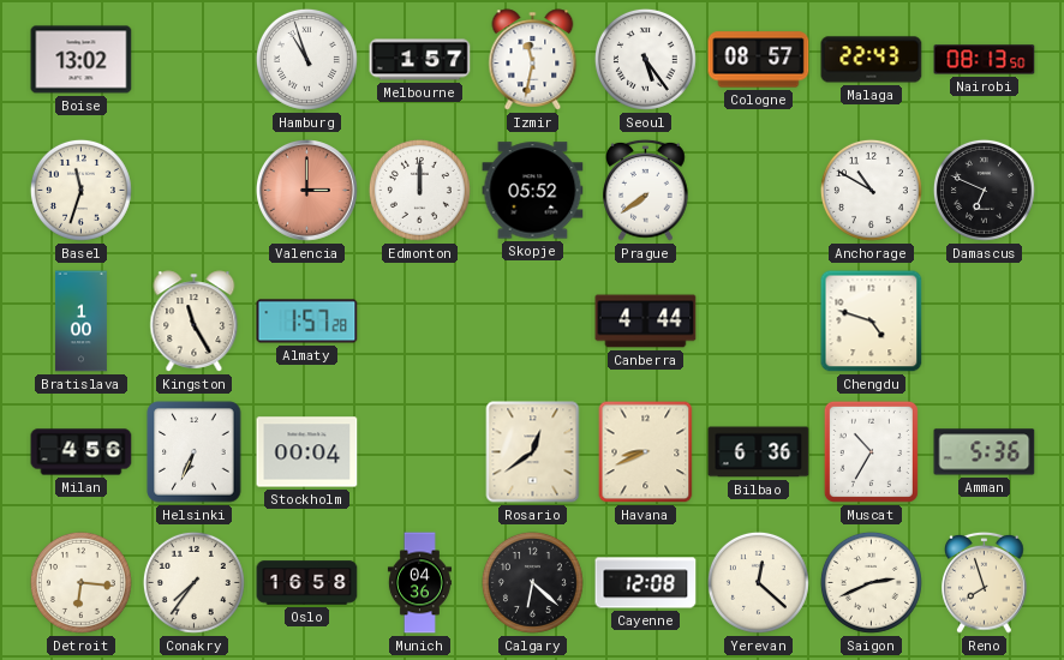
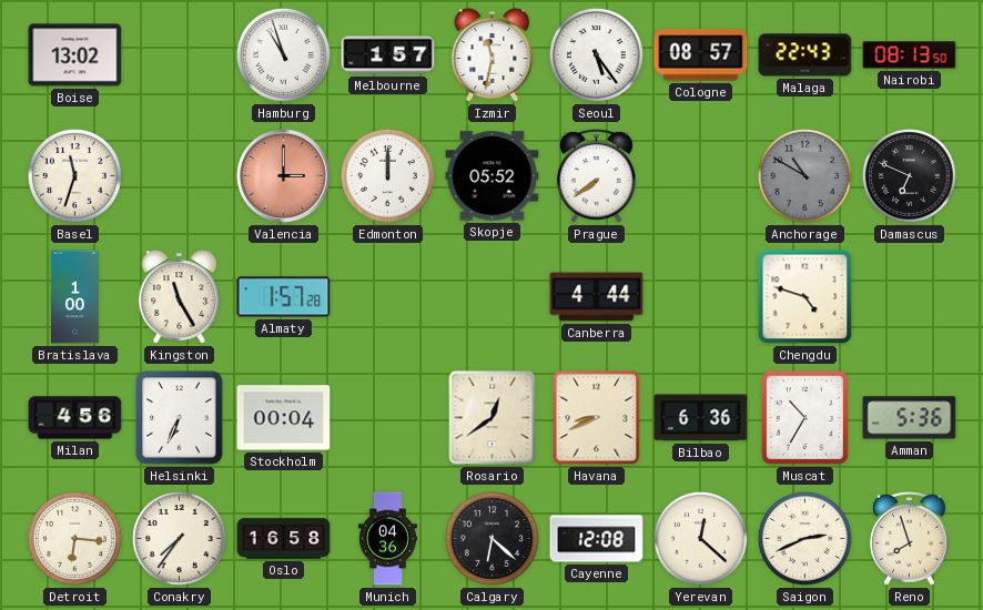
Anchorage dial: white -> grey
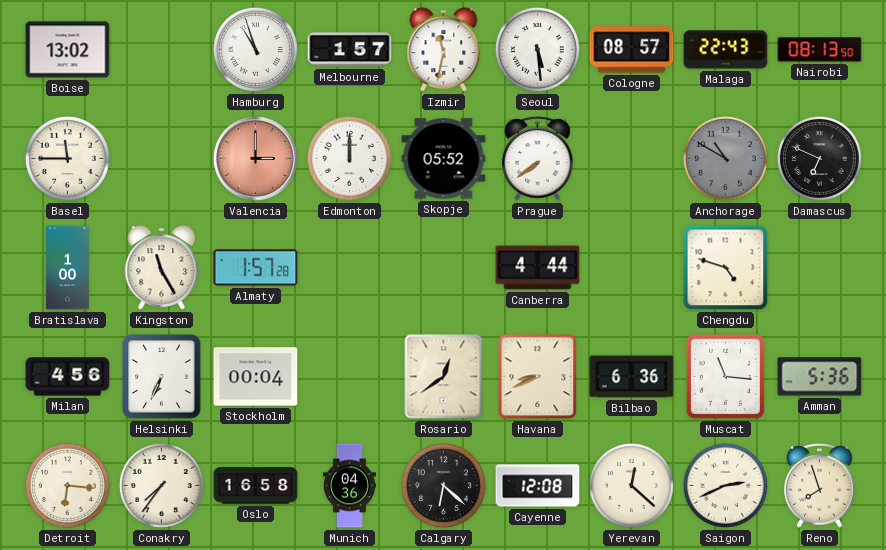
Seoul: 5:24 -> 5:29
Basel: 11:33 -> 11:45
Muscat: 10:35 -> 11:16
